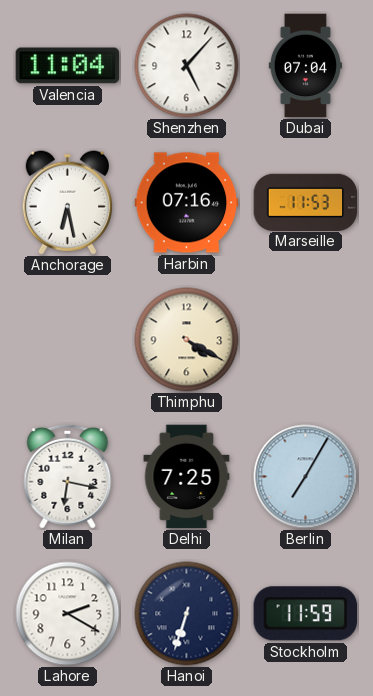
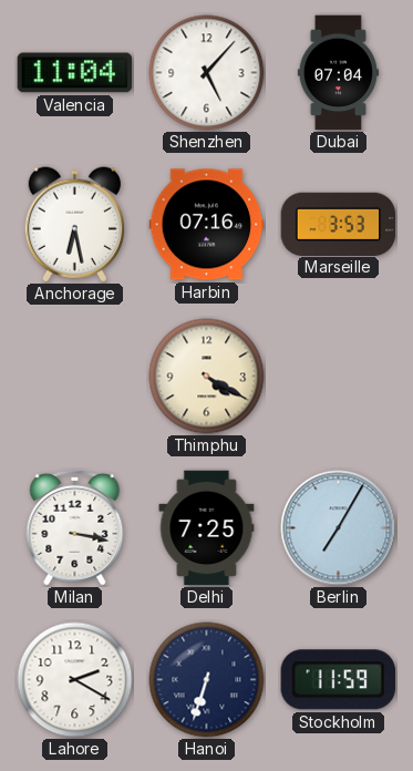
Marseille: 11:53 -> 3:53
Milan: 6:17 -> 3:17
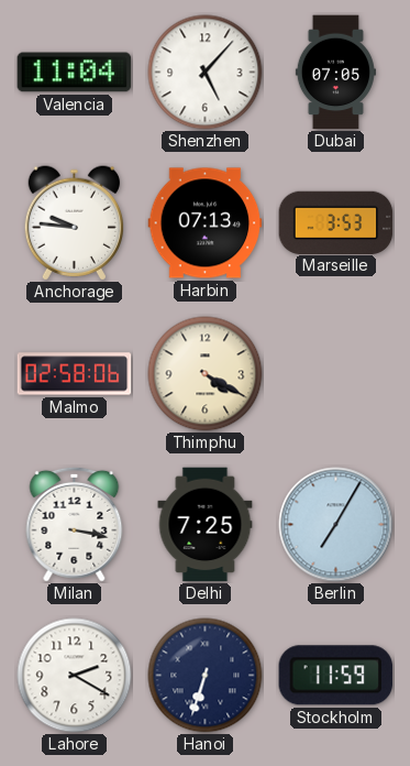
Dubai: 07:04 -> 07:05
Anchorage: 6:28 -> 9:46
Harbin: 07:16 -> 07:13
Malmo: none -> 02:58
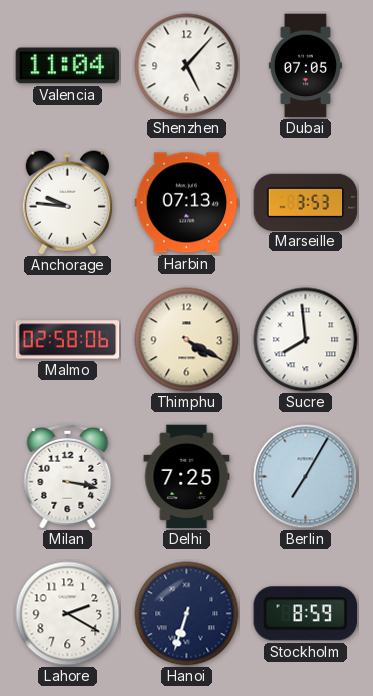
Sucre: none -> 7:59
Stockholm: 11:59 -> 8:59
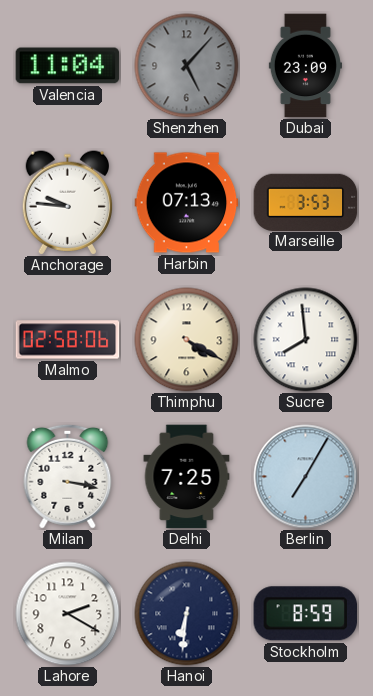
Shenzhen dial: white -> grey
Dubai: 07:05 -> 23:09
Hanoi: 6:33 -> 6:31
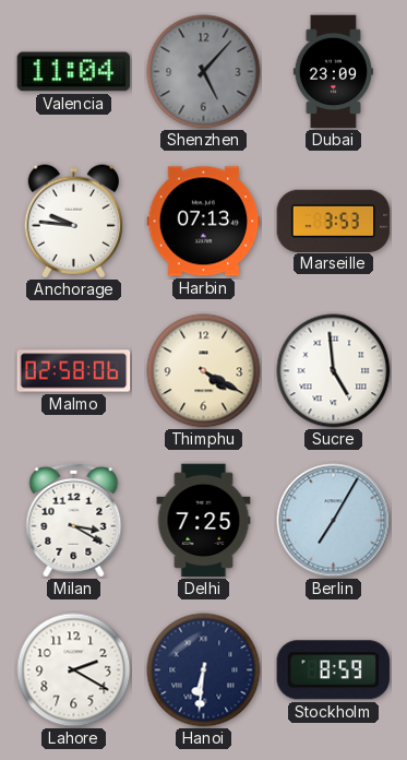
Sucre: 7:59 -> 4:59
Milan: 3:17 -> 3:20
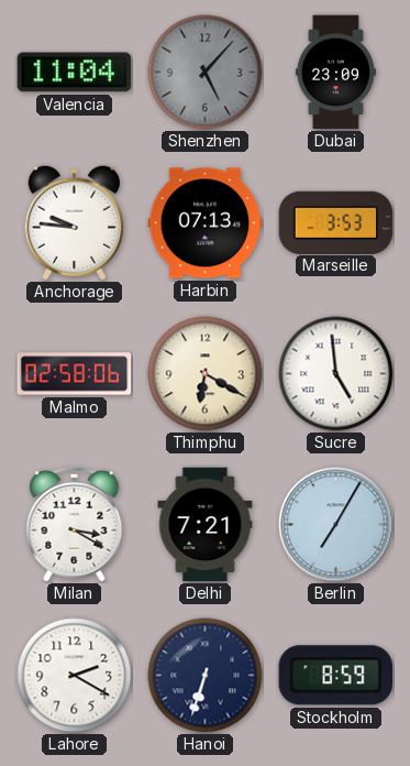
Thimphu: 4:20 -> 6:20
Delhi: 7:25 -> 7:21
Hanoi: 6:31 -> 6:33
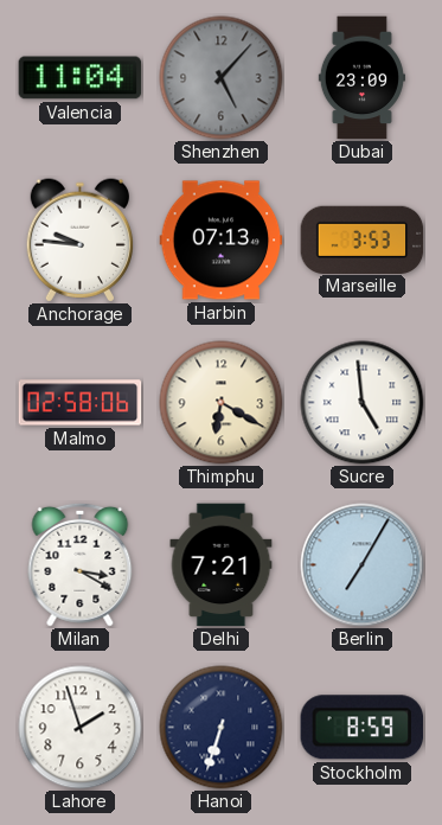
Lahore: 2:20 -> 1:57
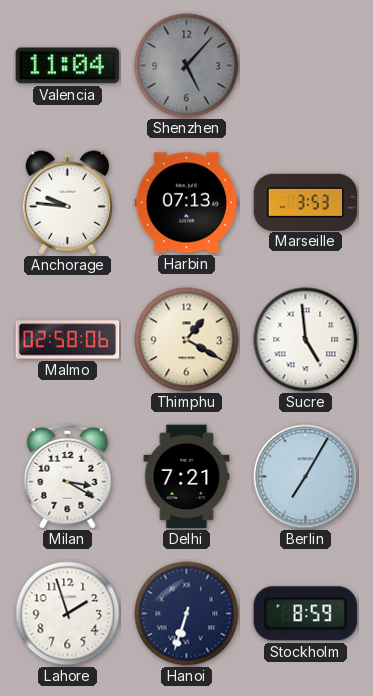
Dubai: 23:09 -> none
Thimphu: 6:20 -> 1:20
